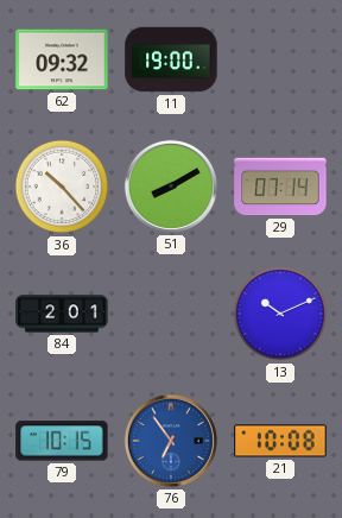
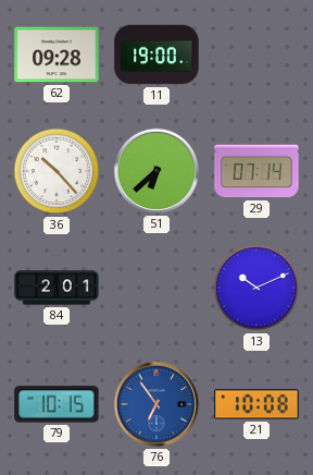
62: 09:32 -> 09:28
51: 8:10 -> 6:38
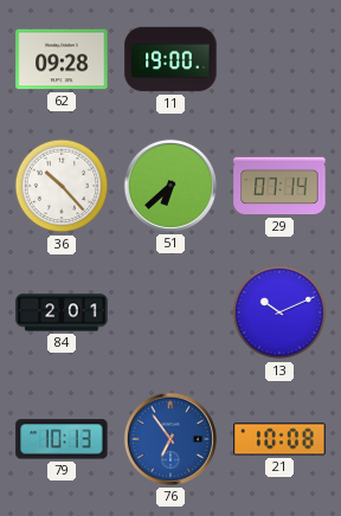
79: 10:15 -> 10:13
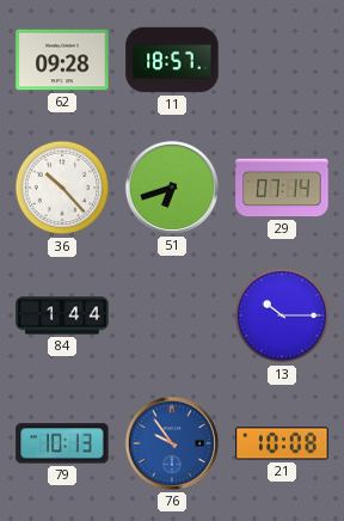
11: 19:00 -> 18:57
51: 6:38 -> 6:42
84: 2:01 -> 1:44
13: 10:11 -> 10:15
76: 6:54 -> 9:54
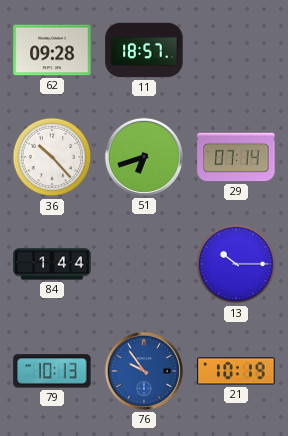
21: 10:08 -> 10:19
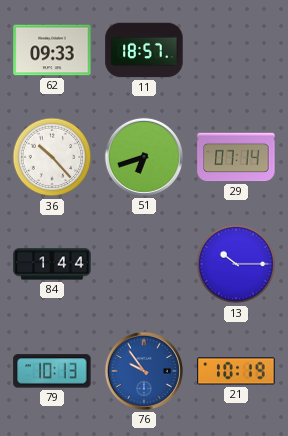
62: 09:28 -> 09:33
